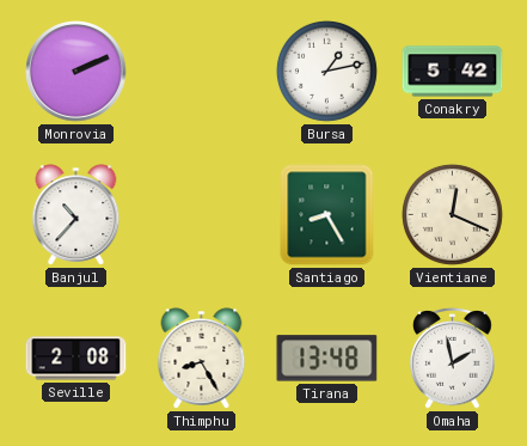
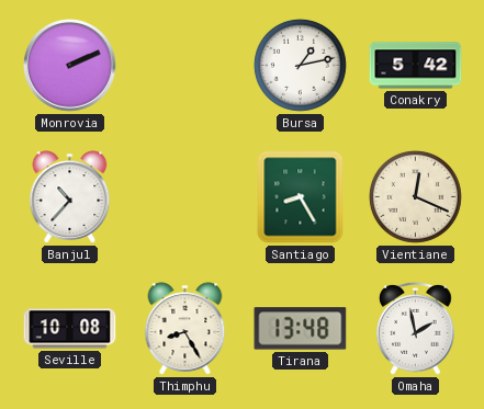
Seville: 2:08 -> 10:08
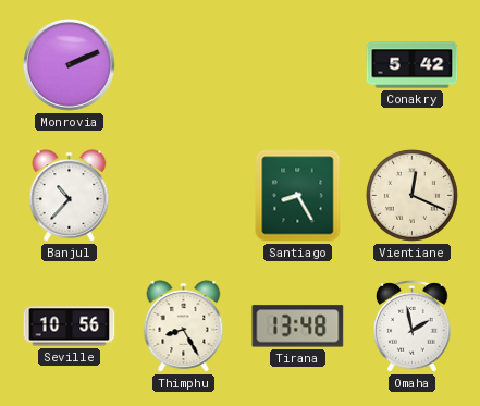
Bursa: 1:13 -> none
Seville: 10:08 -> 10:56
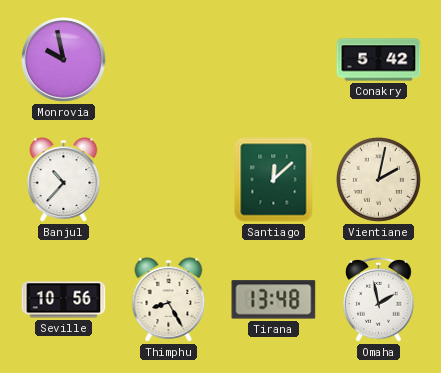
Monrovia: 2:11 -> 9:58
Santiago: 8:25 -> 12:08
Vientiane: 12:19 -> 2:02
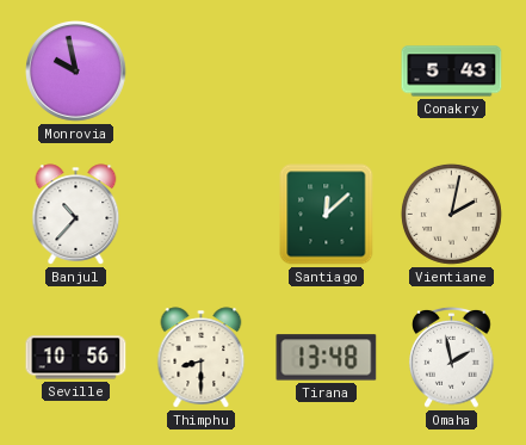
Conakry: 5:42 -> 5:43
Thimphu: 8:25 -> 8:30
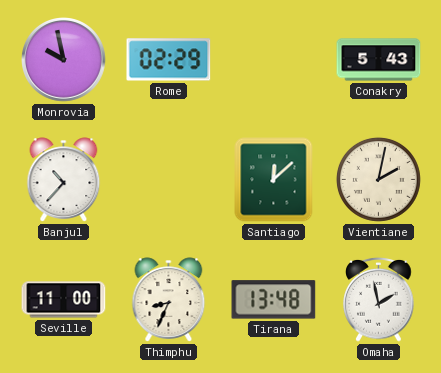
Rome: none -> 02:29
Seville: 10:56 -> 11:00
Thimphu: 8:30 -> 8:34
